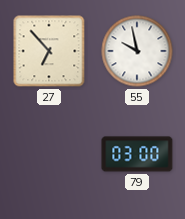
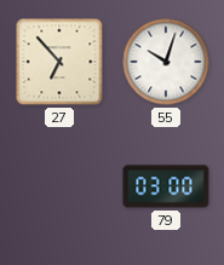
55: 9:58 -> 10:03
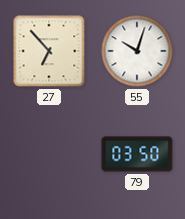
79: 03:00 -> 03:50
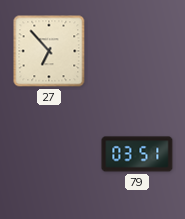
55: 10:03 -> none
79: 03:50 -> 03:51
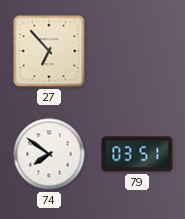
74: none -> 7:51
